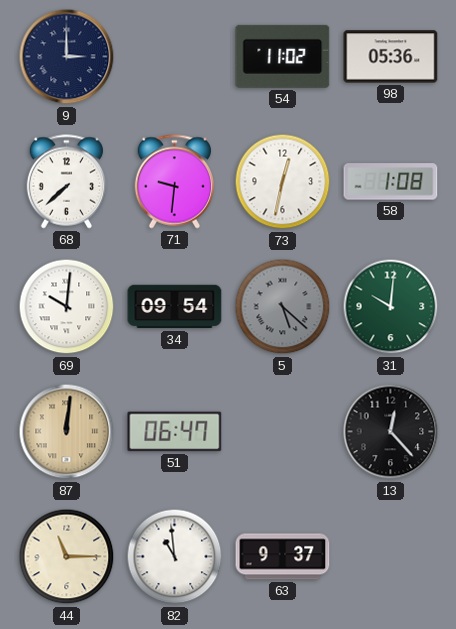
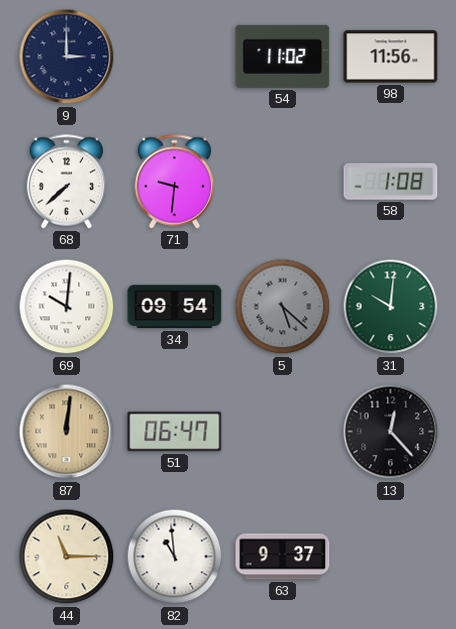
98: 05:36 -> 11:56
73: 12:32 -> none
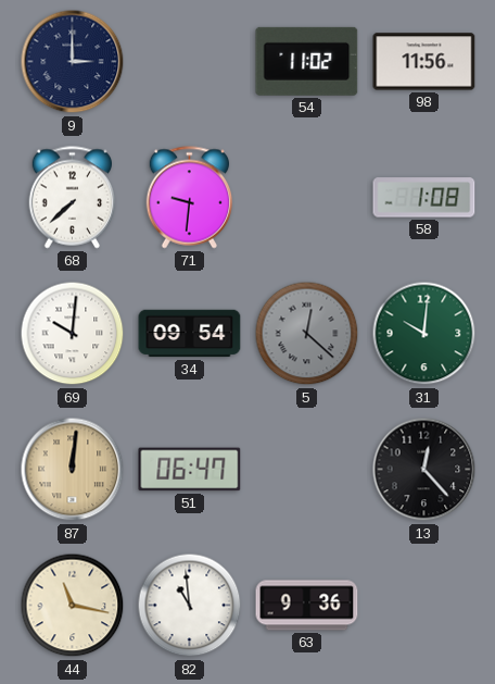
5: 5:22 -> 12:22
44: 11:15 -> 11:17
63: 9:37 -> 9:36
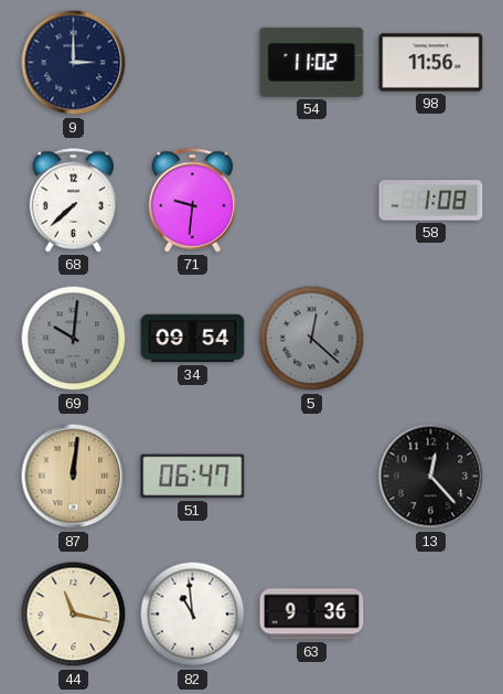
69 dial: white -> grey
31: 10:01 -> none
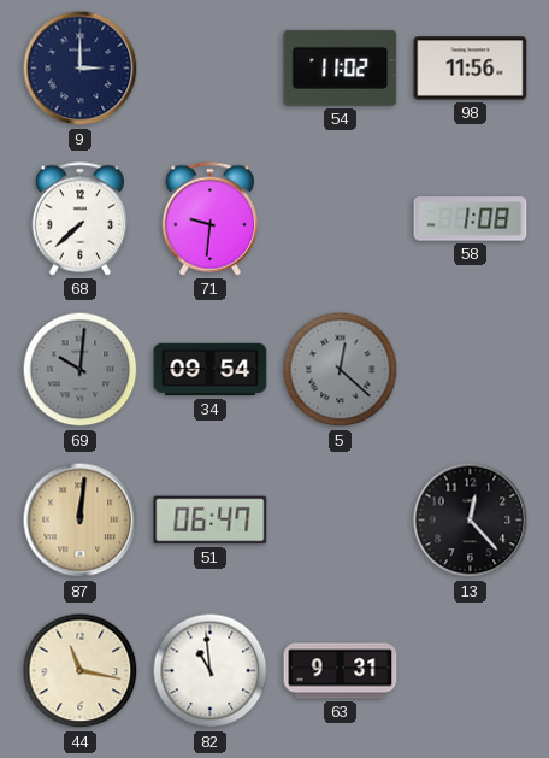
63: 9:36 -> 9:31
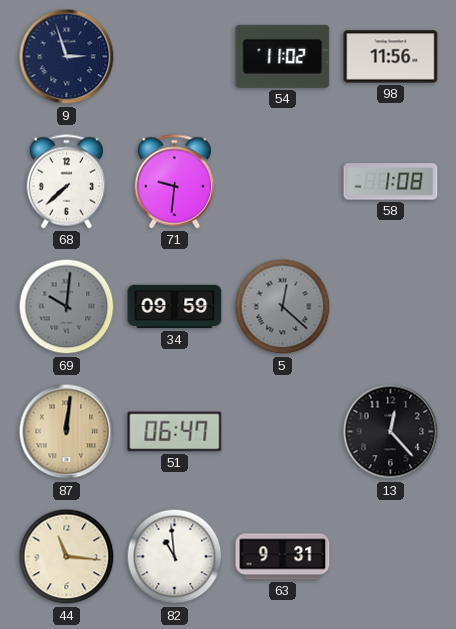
9: 3:00 -> 2:57
34: 09:54 -> 09:59
44: 11:17 -> 11:16
